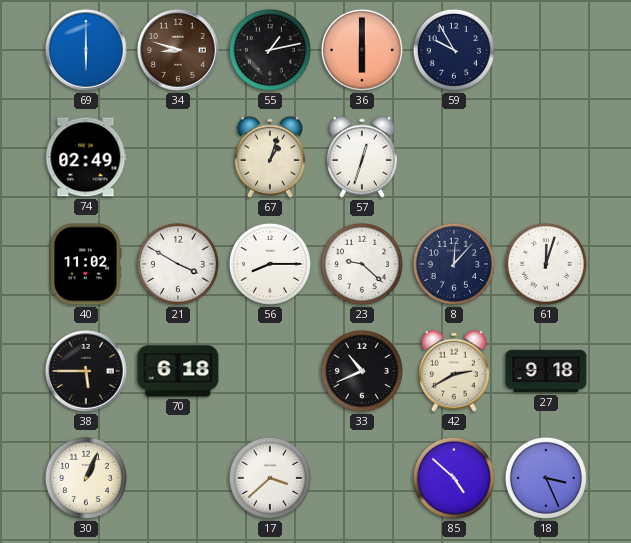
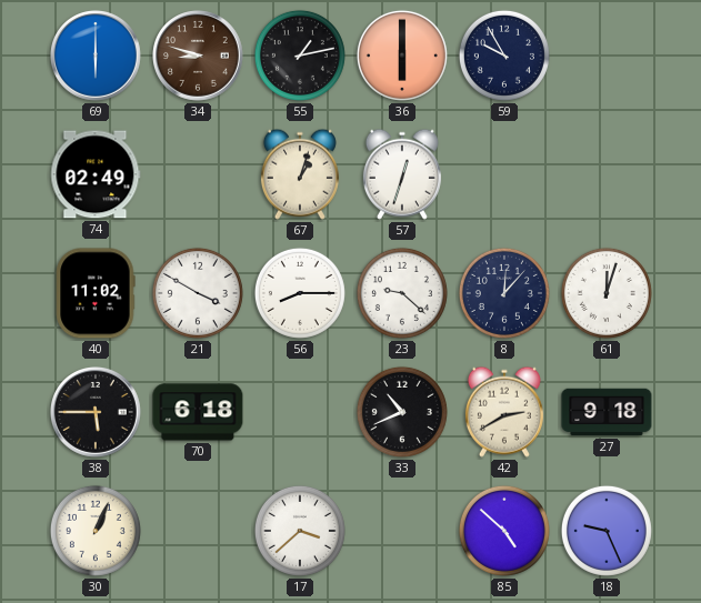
18: 3:26 -> 9:26
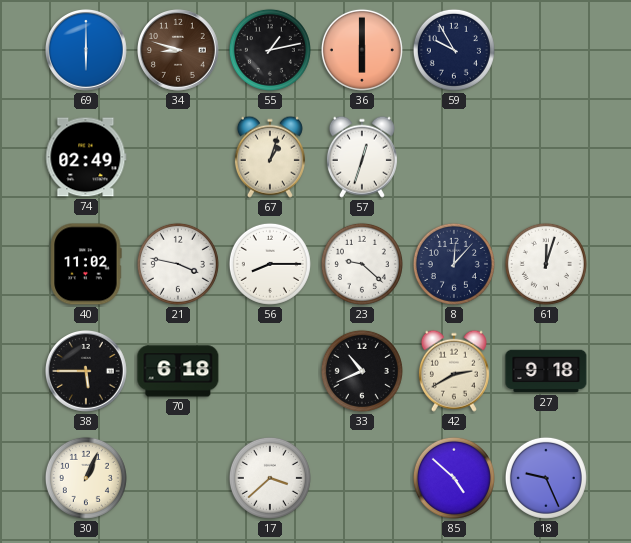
21: 3:50 -> 3:47
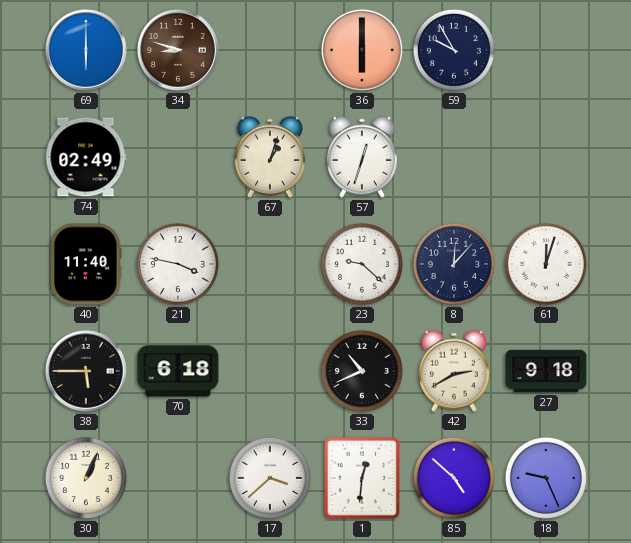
55: 1:13 -> none
40: 11:02 -> 11:40
56: 8:15 -> none
1: none -> 12:31
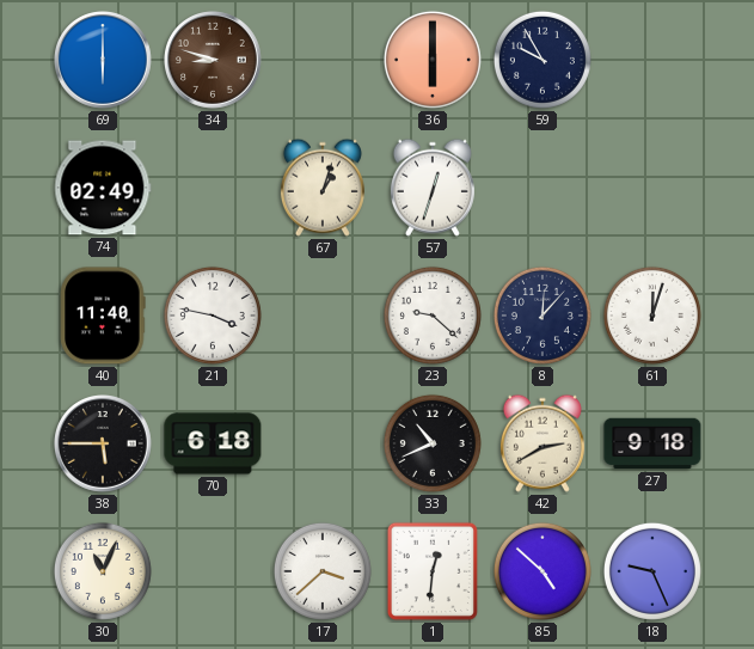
30: 1:04 -> 11:04
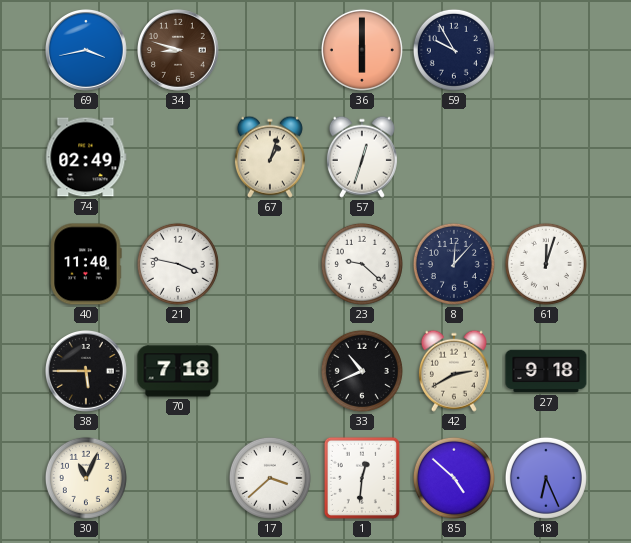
69: 6:00 -> 3:43
70: 6:18 -> 7:18
18: 9:26 -> 6:26
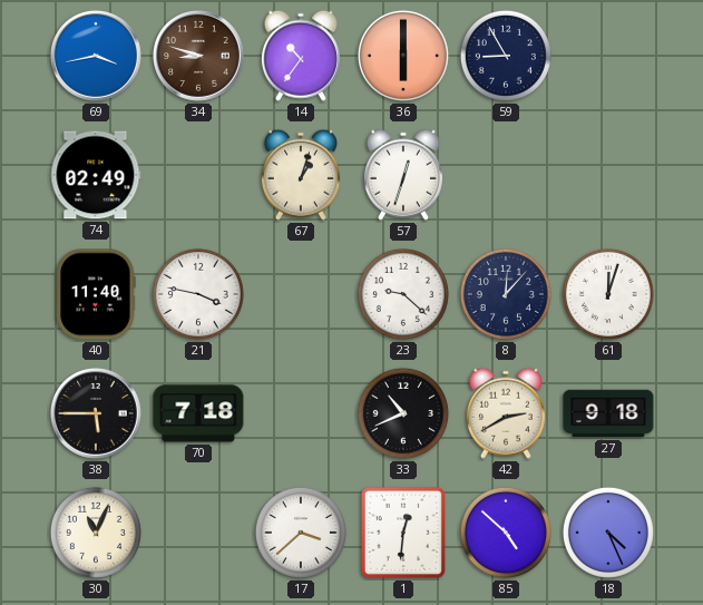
14: none -> 10:36
59: 9:55 -> 8:55
18: 6:26 -> 4:26
